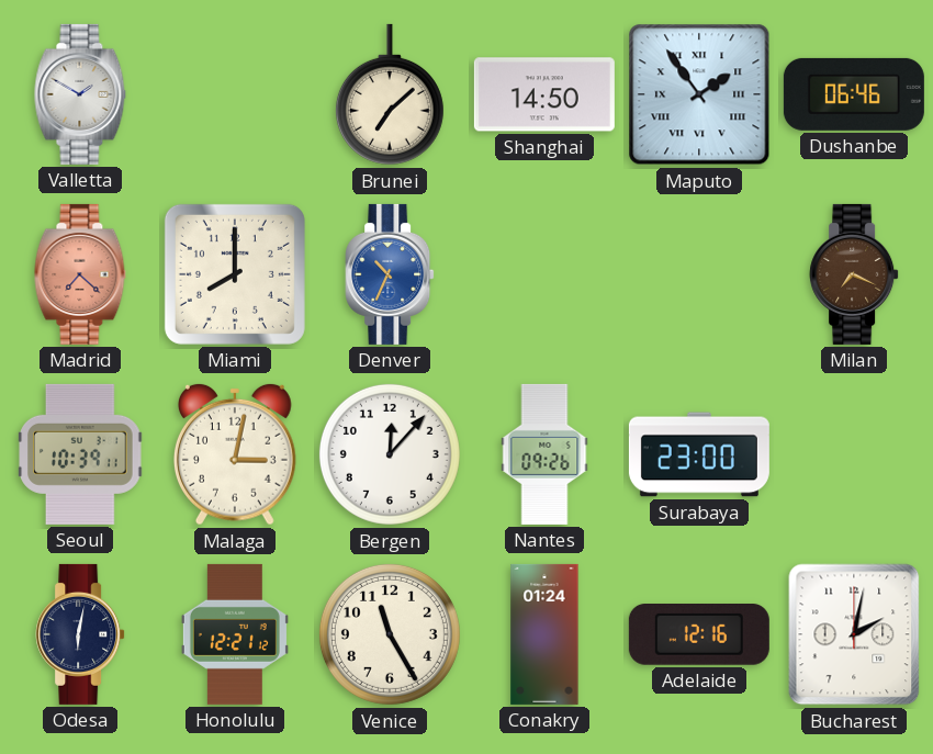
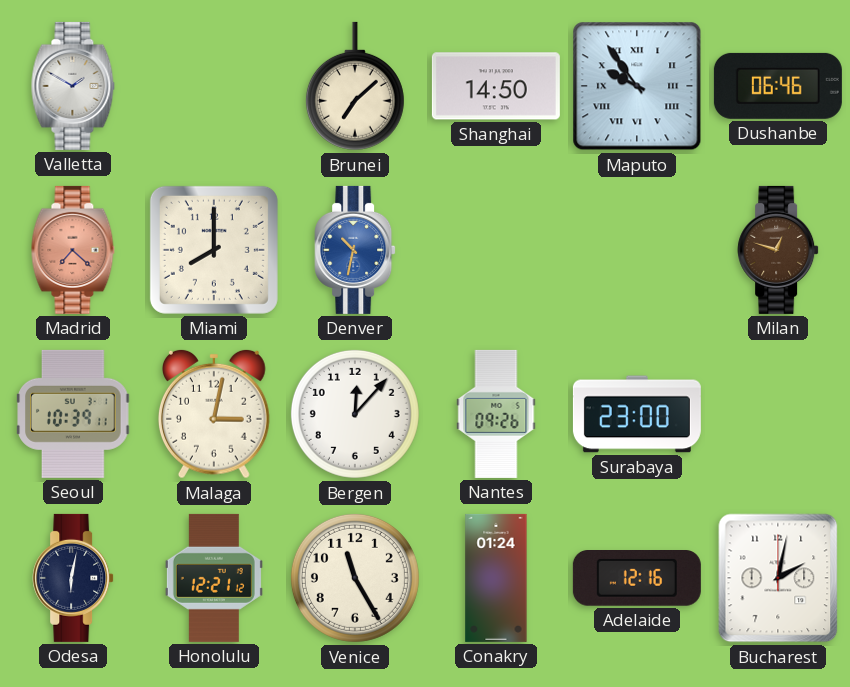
Maputo: 1:54 -> 9:54
Denver: 10:34 -> 10:32
Milan: 7:19 -> 12:48
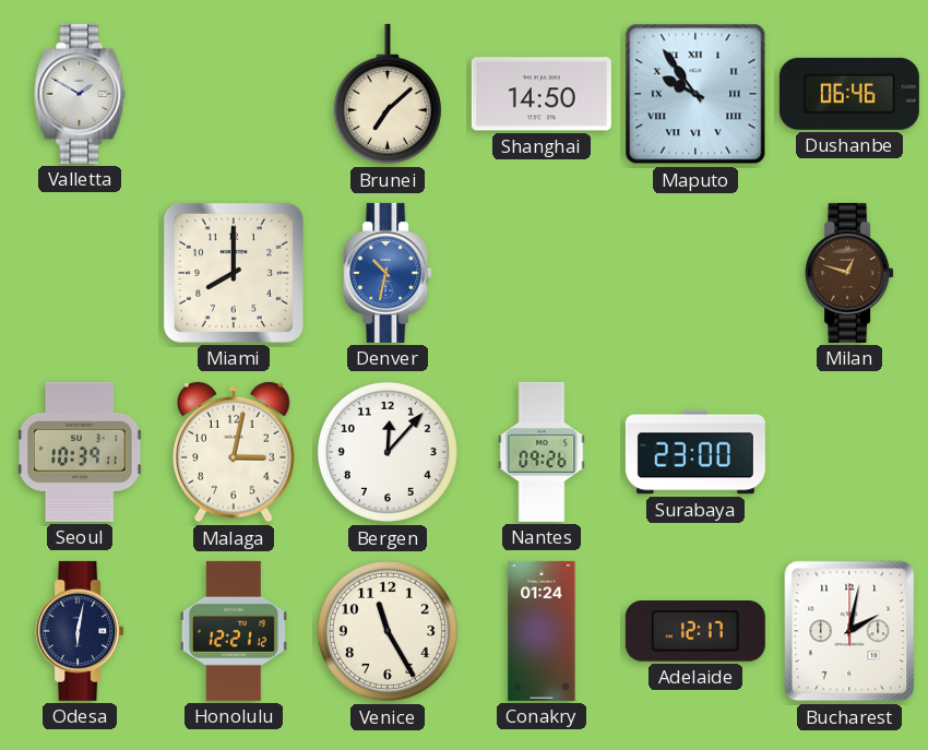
Madrid: 7:22 -> none
Adelaide: 12:16 -> 12:17
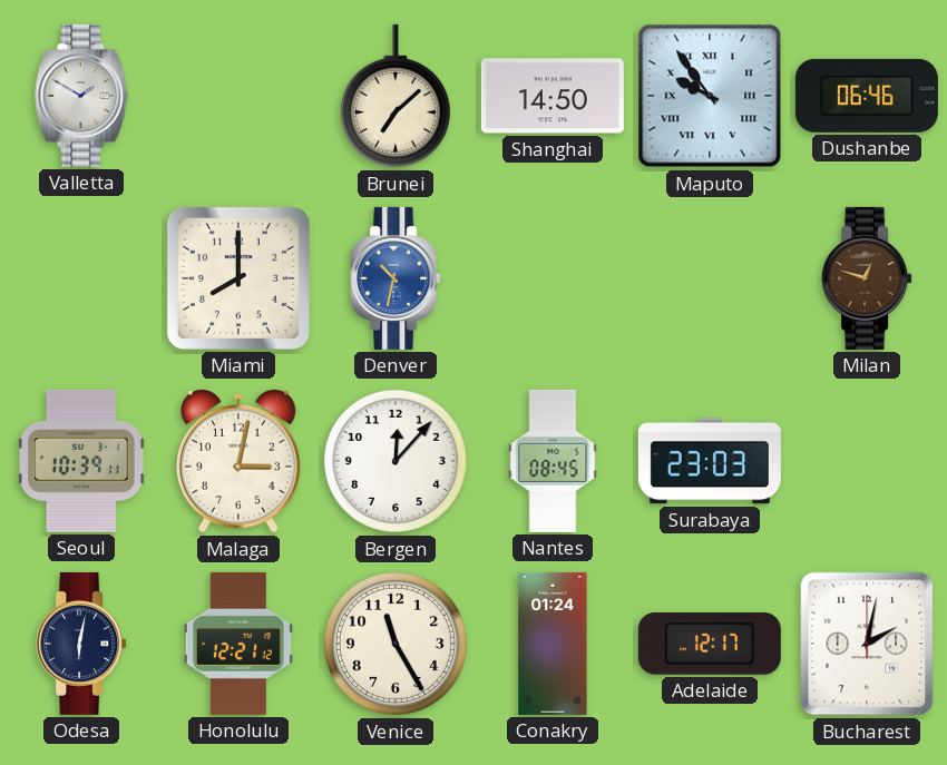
Nantes: 09:26 -> 08:45
Surabaya: 23:00 -> 23:03
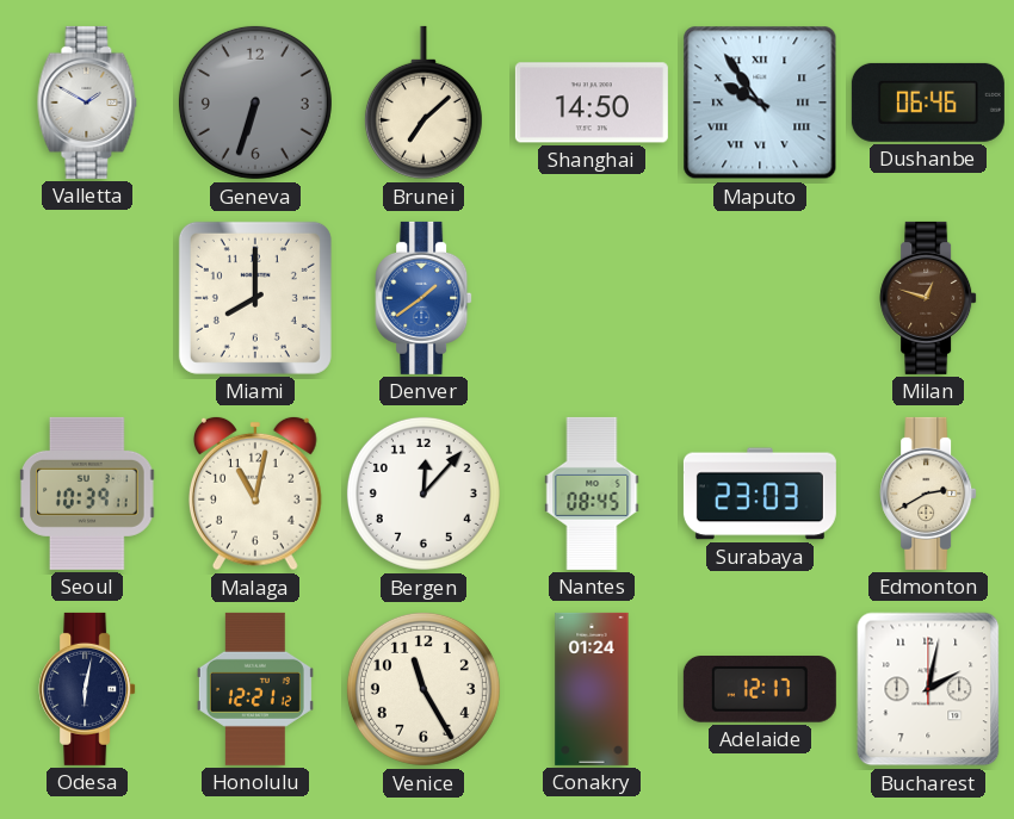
Geneva: none -> 6:33
Denver: 10:32 -> 1:39
Malaga: 3:02 -> 11:02
Edmonton: none -> 2:40
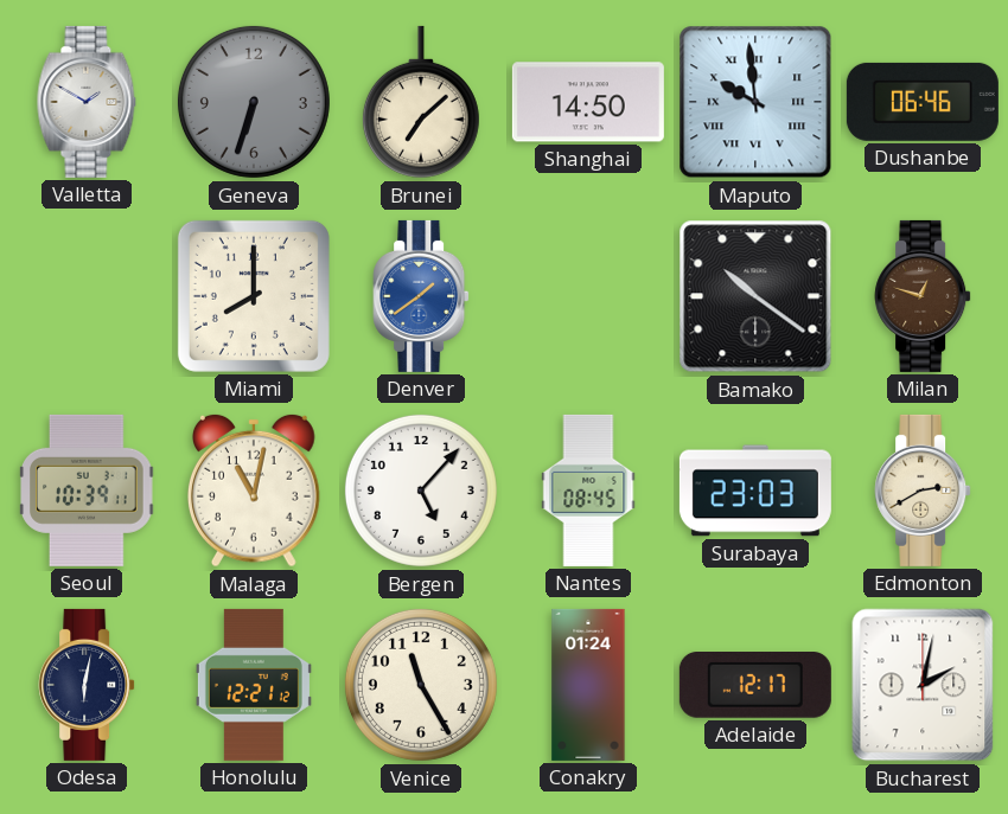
Maputo: 9:54 -> 9:59
Bamako: none -> 10:21
Bergen: 12:07 -> 5:07
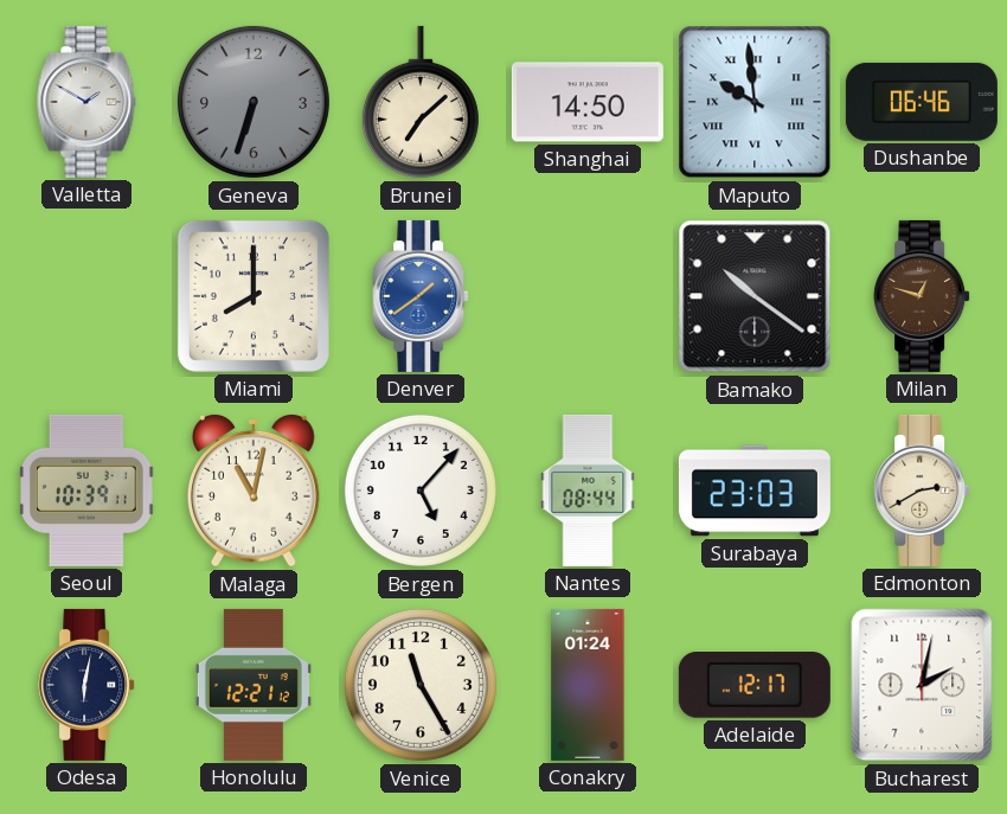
Nantes: 08:45 -> 08:44
